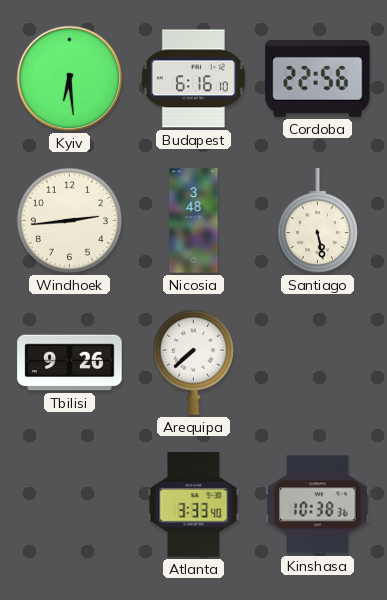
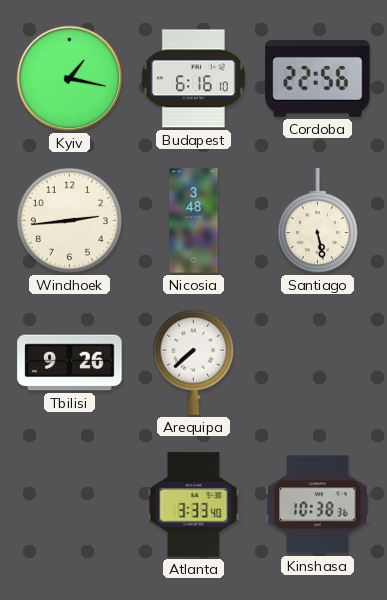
Kyiv: 6:29 -> 1:17
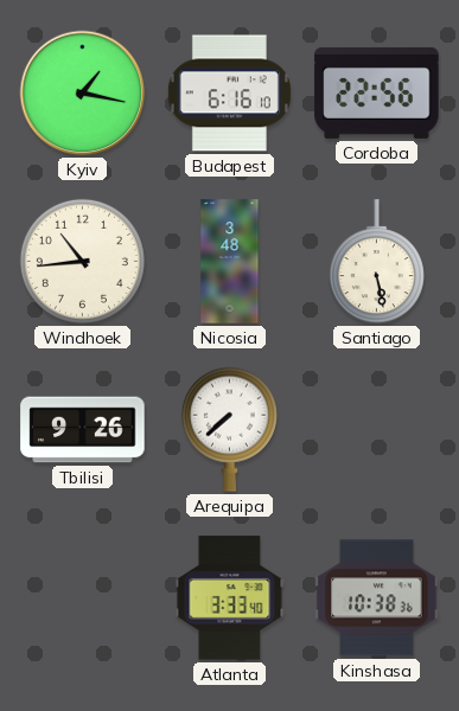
Windhoek: 2:44 -> 10:44
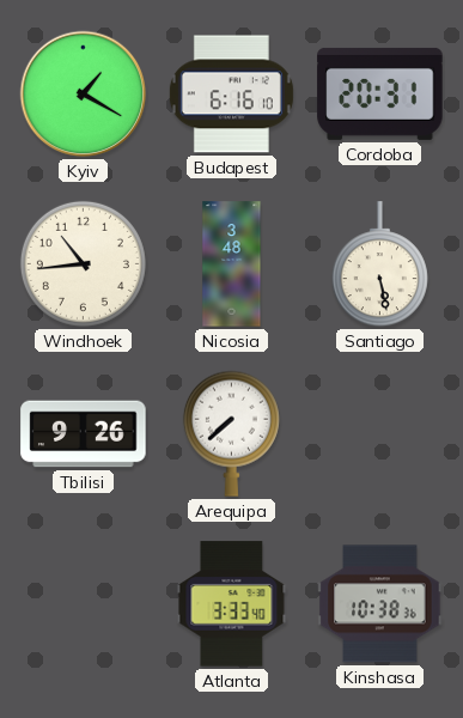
Kyiv: 1:17 -> 1:20
Cordoba: 22:56 -> 20:31
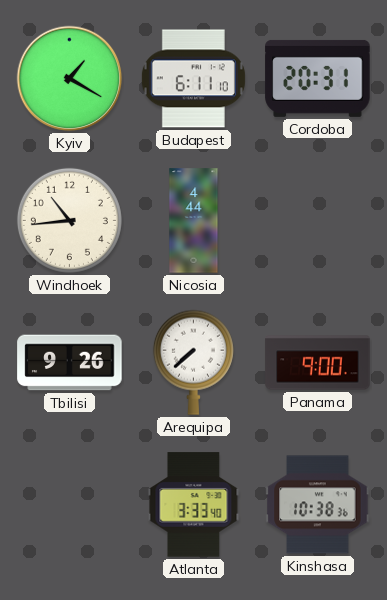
Budapest: 6:16 -> 6:11
Nicosia: 3:48 -> 4:44
Santiago: 5:28 -> none
Panama: none -> 9:00
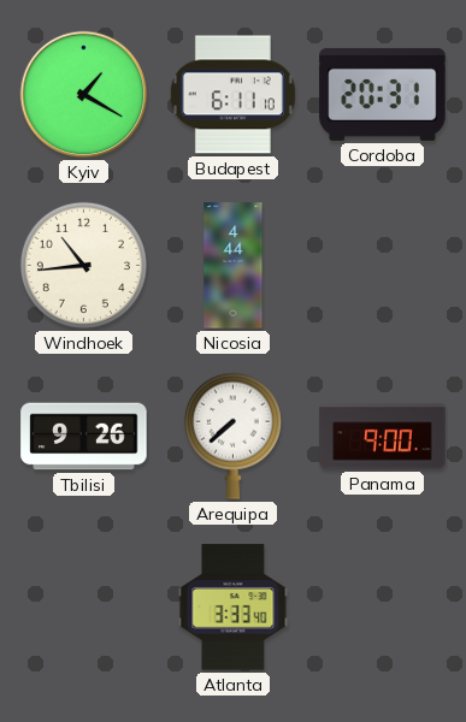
Kinshasa: 10:38 -> none
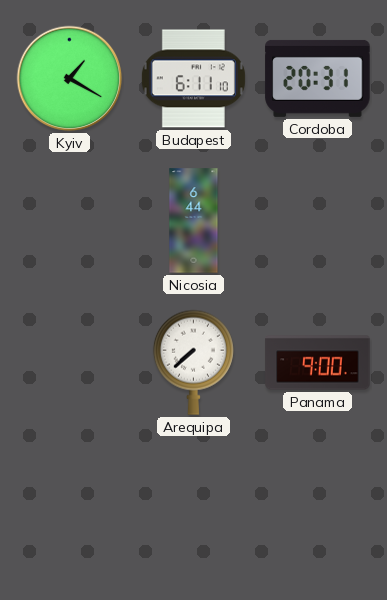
Windhoek: 10:44 -> none
Nicosia: 4:44 -> 6:44
Tbilisi: 9:26 -> none
Atlanta: 3:33 -> none
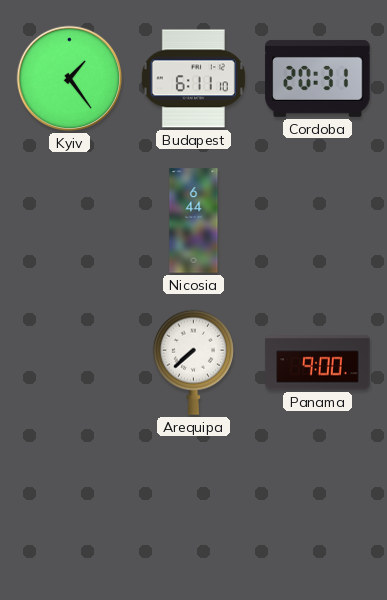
Kyiv: 1:20 -> 1:24
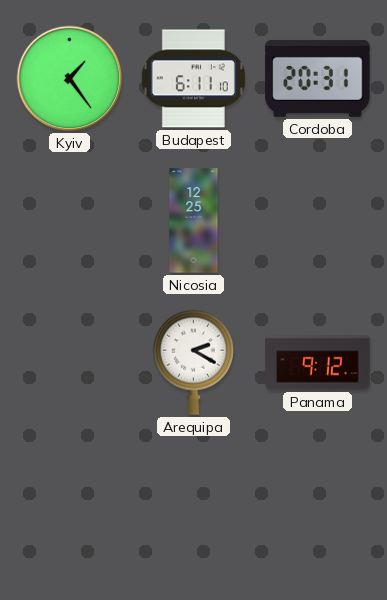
Nicosia: 6:44 -> 12:25
Arequipa: 7:38 -> 2:20
Panama: 9:00 -> 9:12
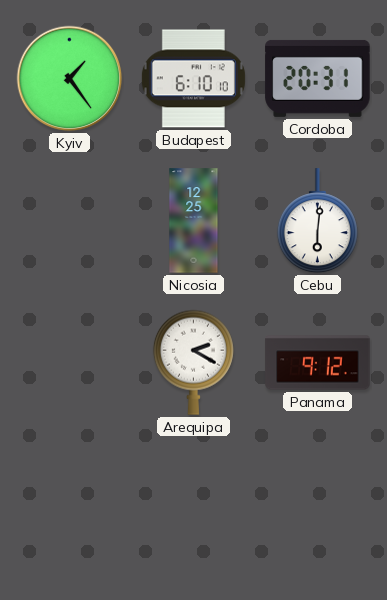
Budapest: 6:11 -> 6:10
Cebu: none -> 6:01
